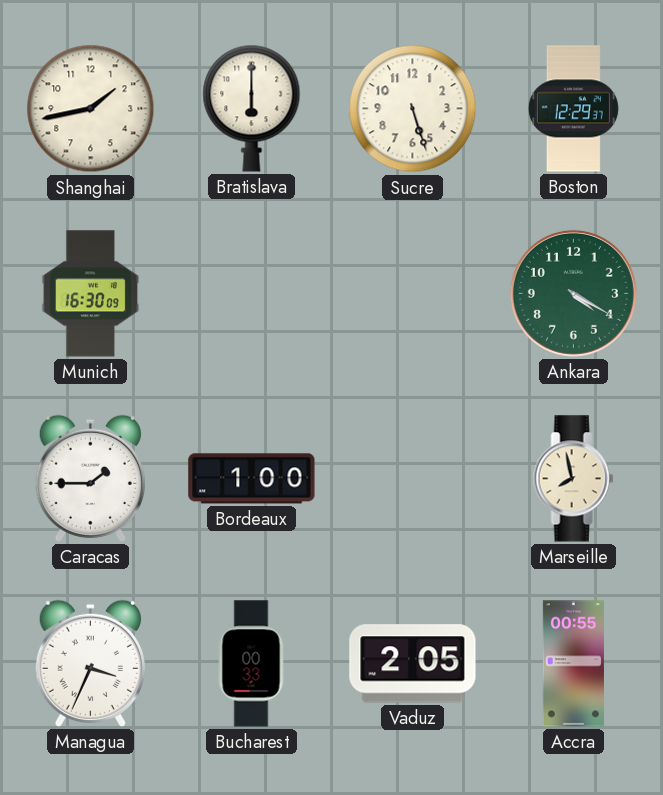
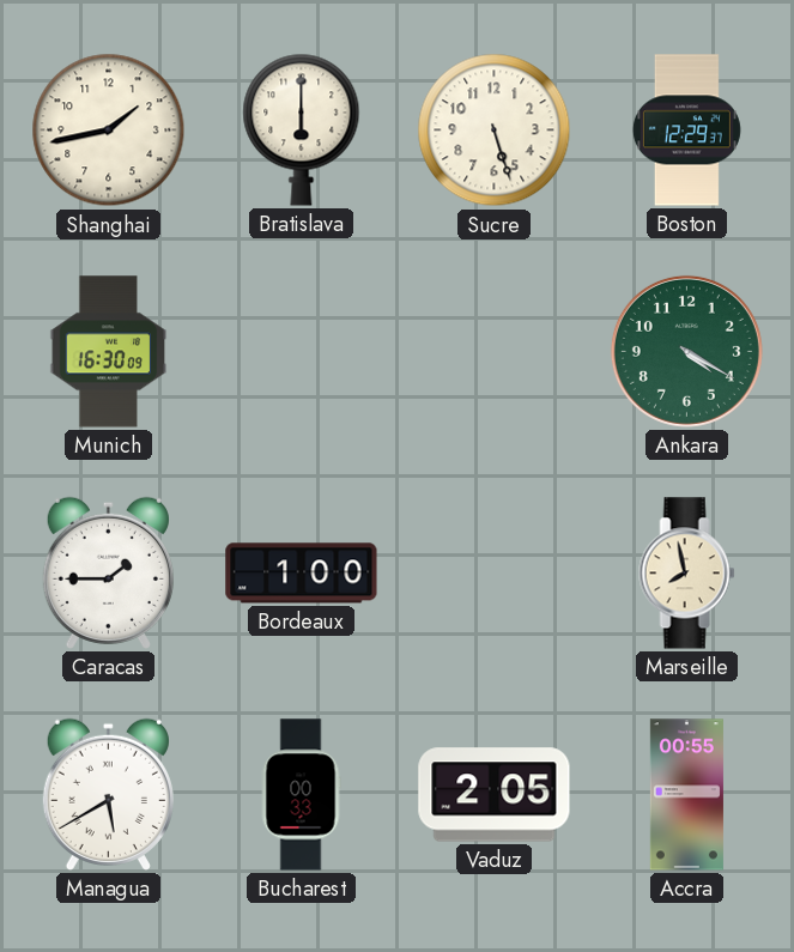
Managua: 3:34 -> 5:40
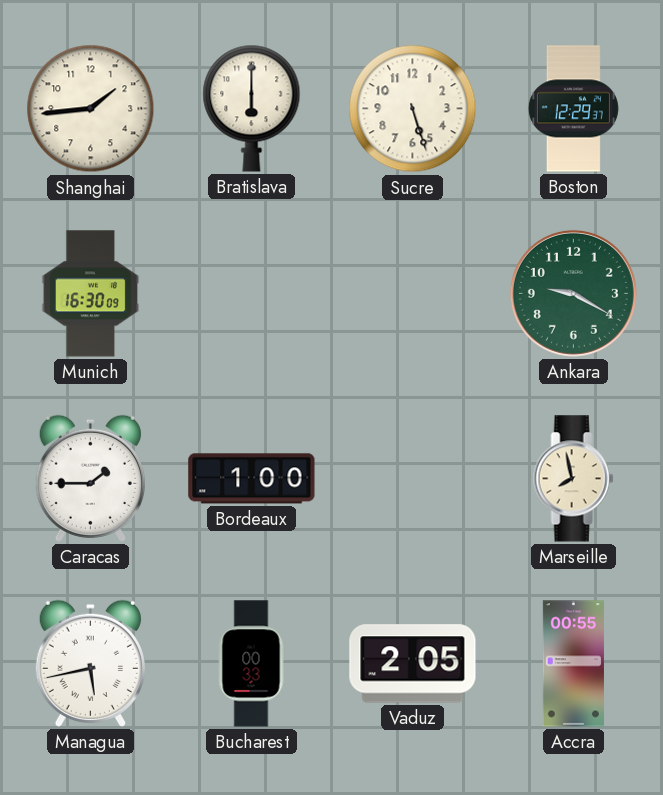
Shanghai: 1:43 -> 1:44
Ankara: 4:20 -> 9:20
Managua: 5:40 -> 5:43
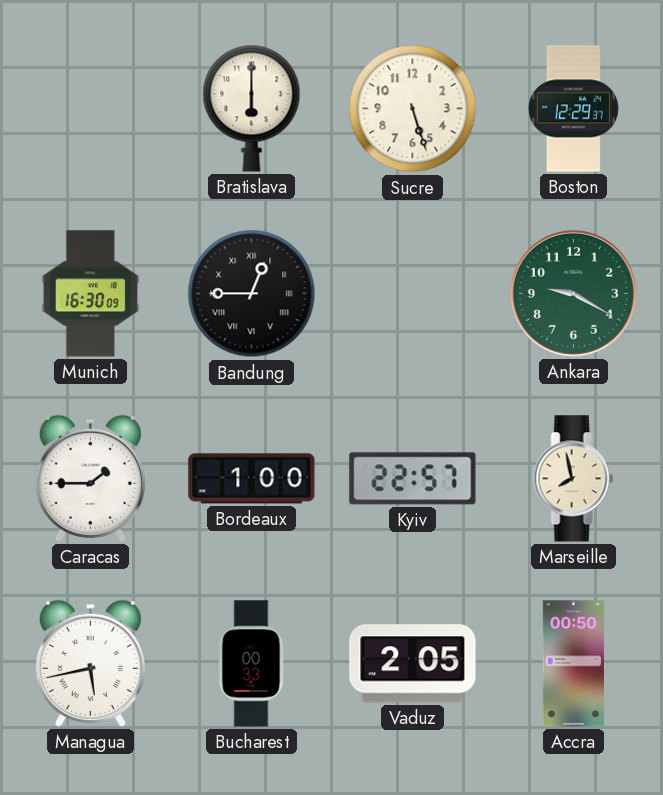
Shanghai: 1:44 -> none
Bandung: none -> 12:45
Kyiv: none -> 22:57
Accra: 00:55 -> 00:50
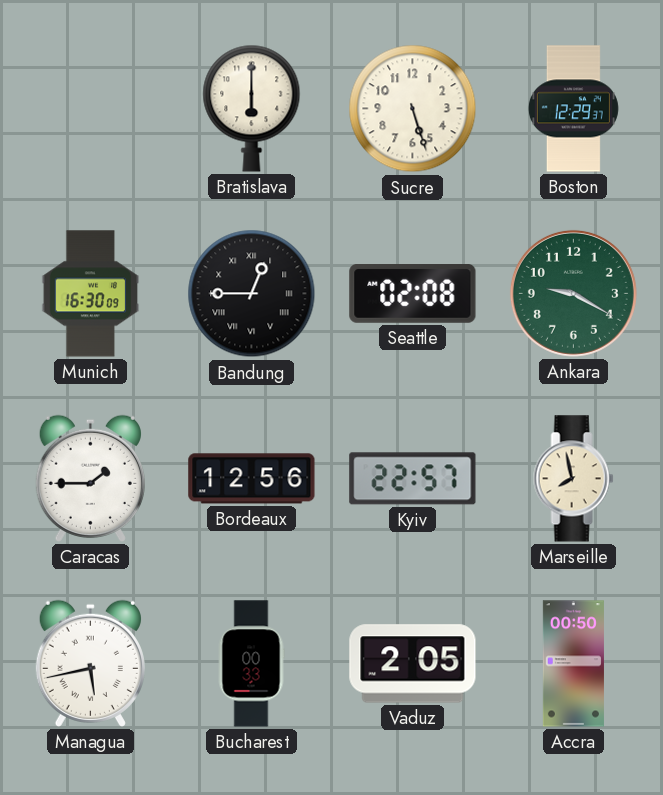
Seattle: none -> 02:08
Bordeaux: 1:00 -> 12:56
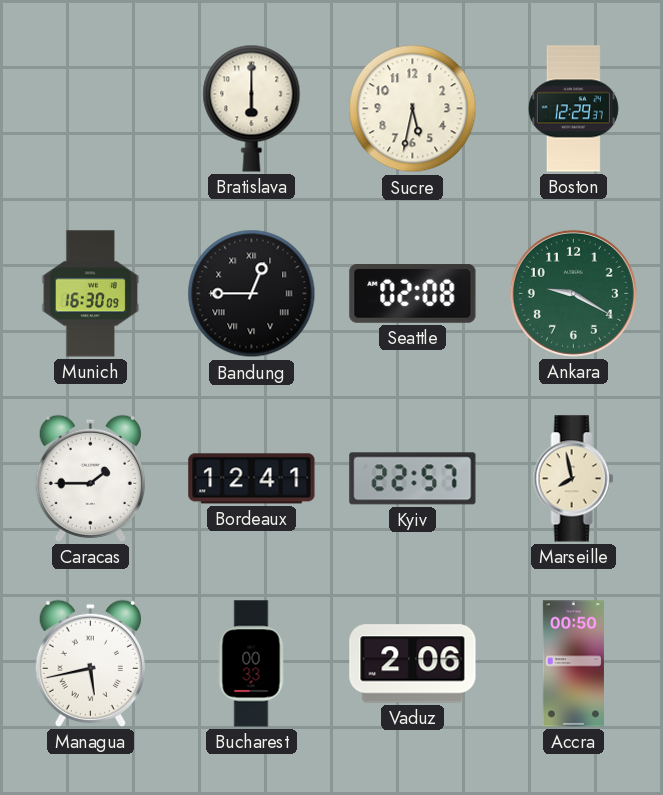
Sucre: 5:27 -> 5:32
Bordeaux: 12:56 -> 12:41
Vaduz: 2:05 -> 2:06
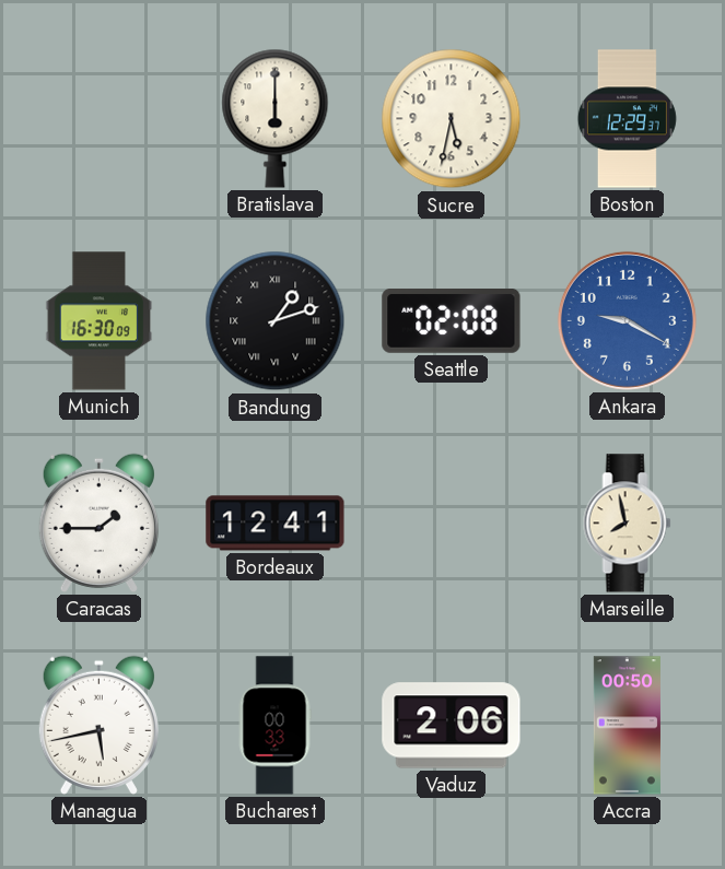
Bandung: 12:45 -> 1:12
Ankara dial: green -> blue
Kyiv: 22:57 -> none
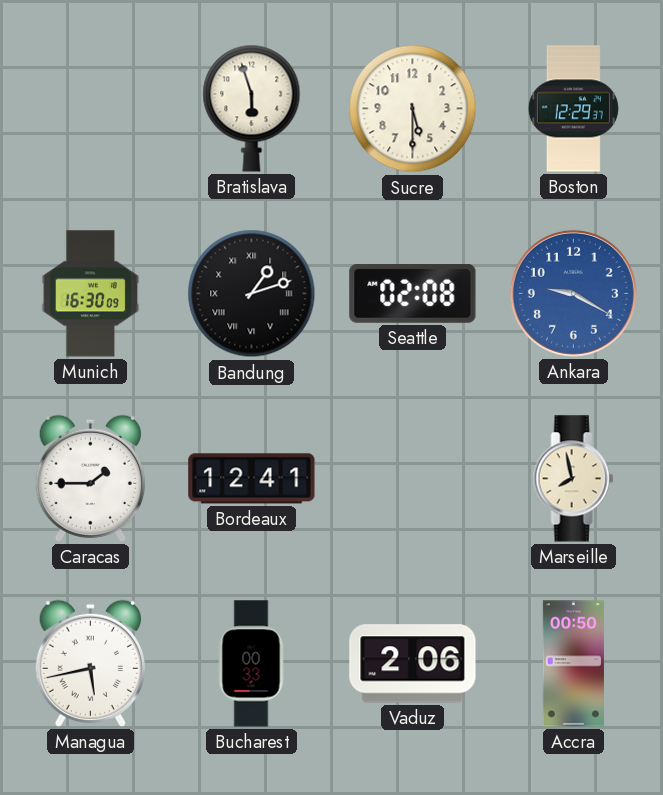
Bratislava: 6:00 -> 5:57
Sucre: 5:32 -> 5:30
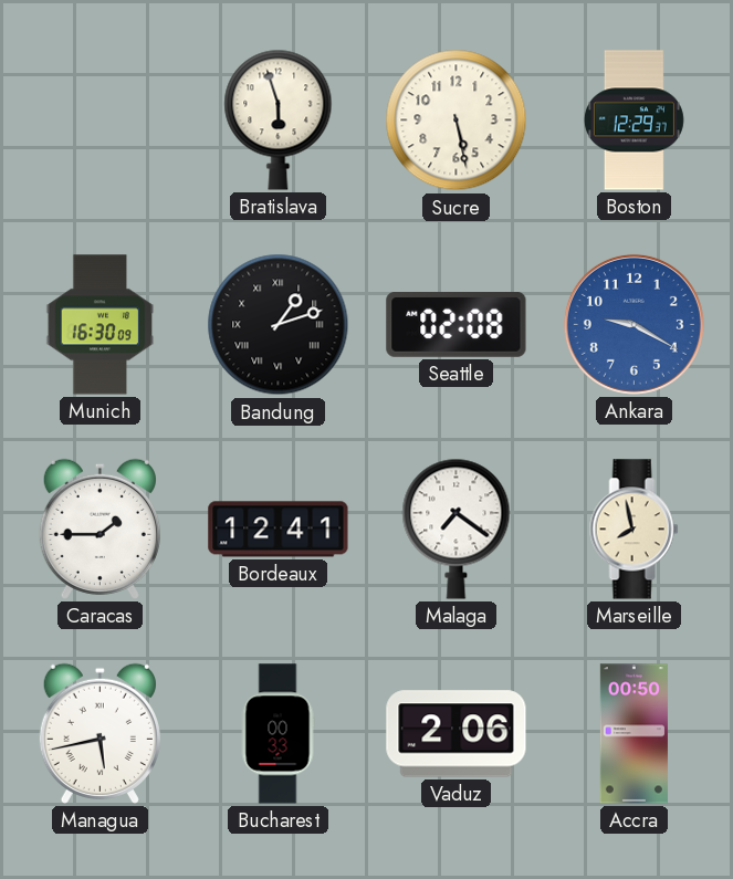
Sucre: 5:30 -> 5:28
Malaga: none -> 7:21
